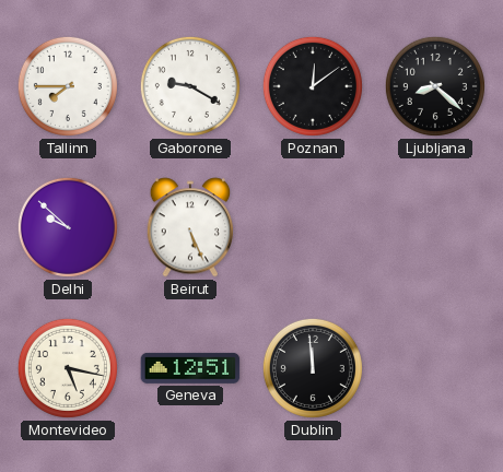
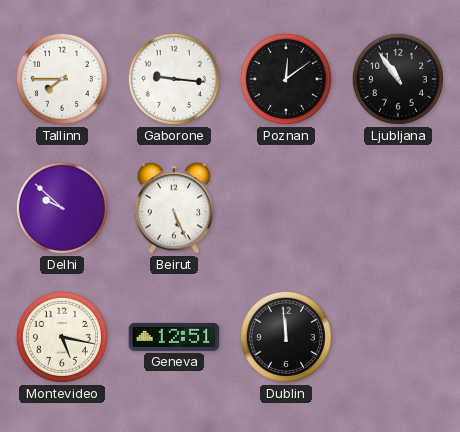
Gaborone: 9:20 -> 9:16
Ljubljana: 8:22 -> 10:54
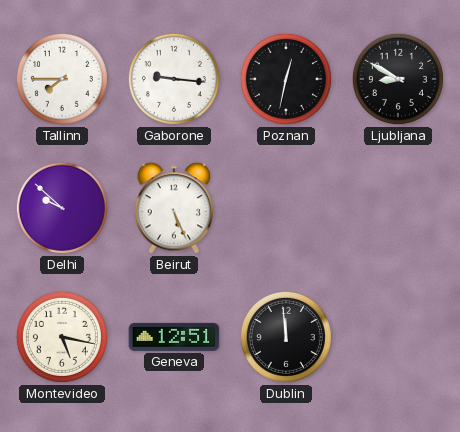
Poznan: 12:09 -> 12:32
Ljubljana: 10:54 -> 8:50
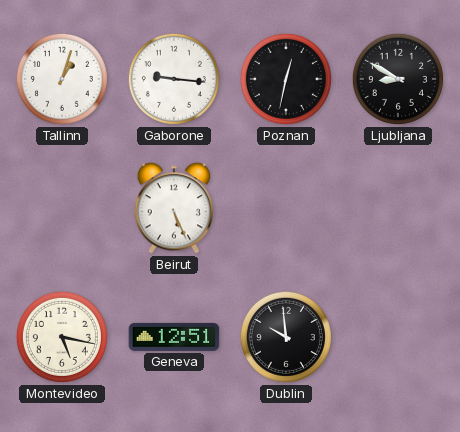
Tallinn: 7:45 -> 1:03
Delhi: 9:52 -> none
Dublin: 11:59 -> 9:59
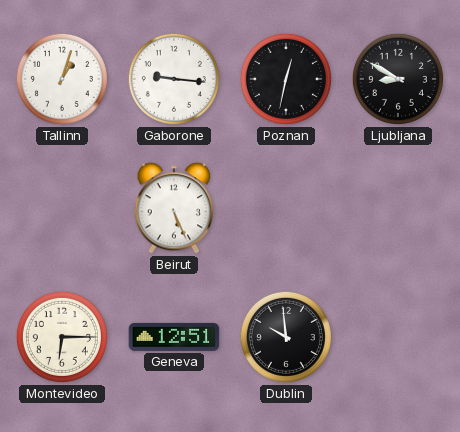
Montevideo: 5:17 -> 6:15
